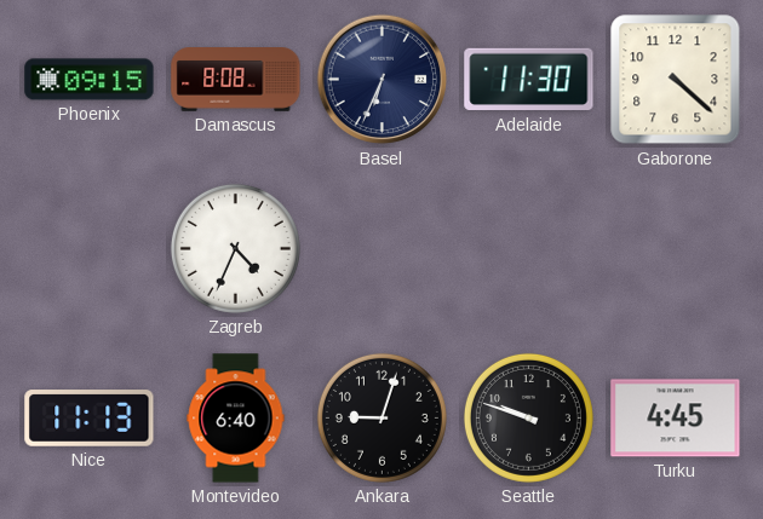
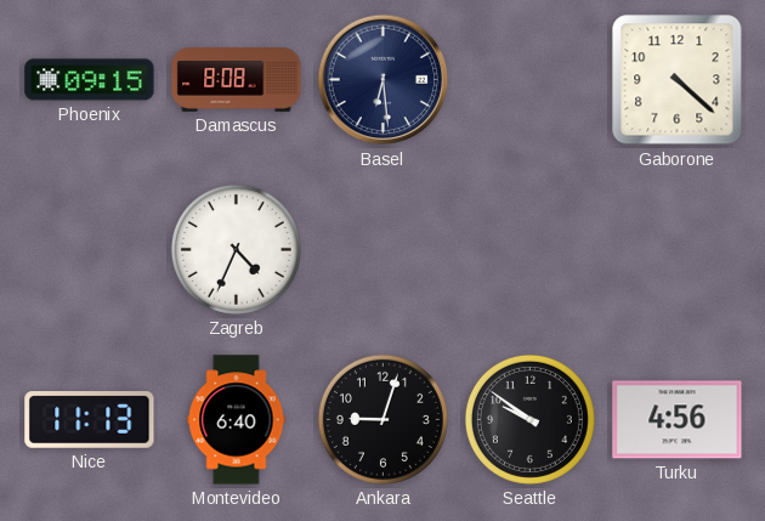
Basel: 6:34 -> 6:29
Adelaide: 11:30 -> none
Seattle: 9:48 -> 9:51
Turku: 4:45 -> 4:56
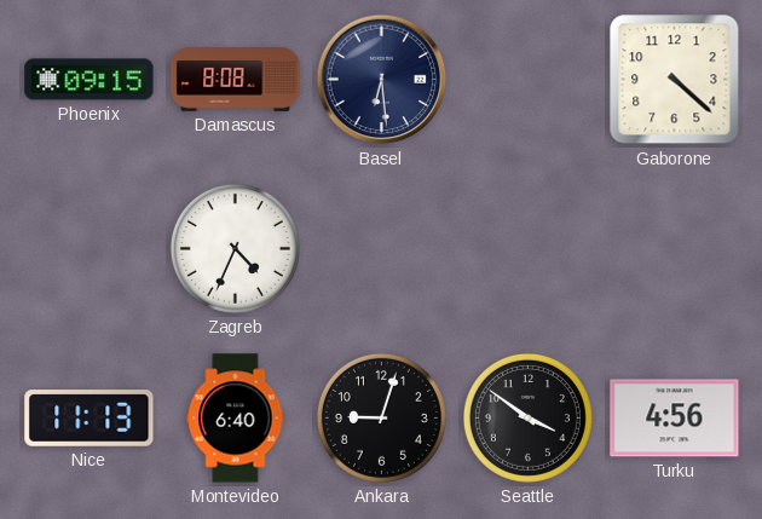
Seattle: 9:51 -> 3:51
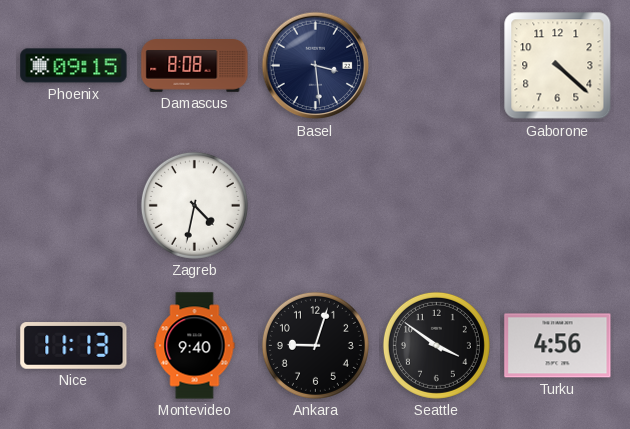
Basel: 6:29 -> 3:29
Zagreb: 4:34 -> 4:32
Montevideo: 6:40 -> 9:40
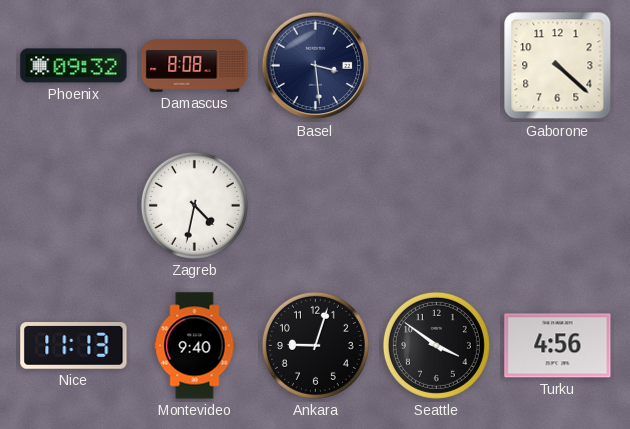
Phoenix: 09:15 -> 09:32
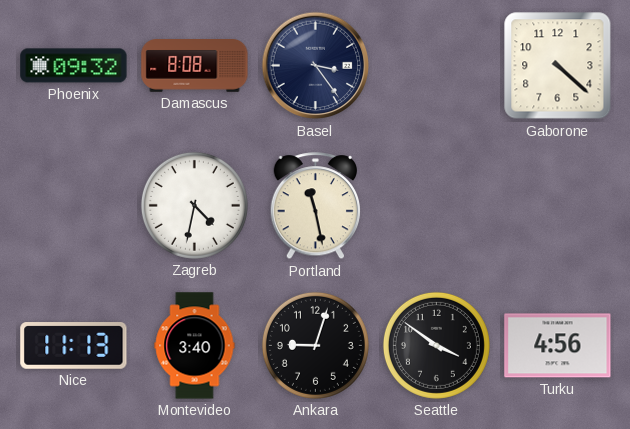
Basel: 3:29 -> 3:24
Portland: none -> 11:28
Montevideo: 9:40 -> 3:40
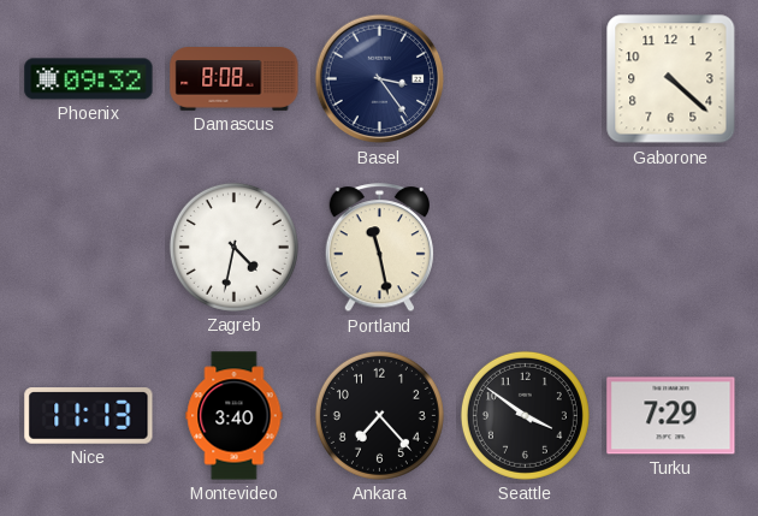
Ankara: 9:03 -> 7:23
Turku: 4:56 -> 7:29
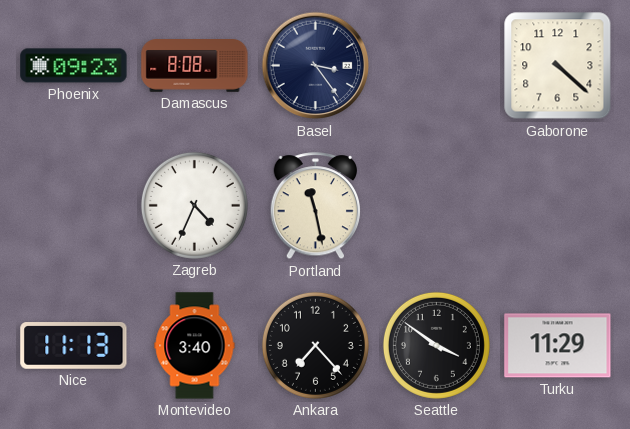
Phoenix: 09:32 -> 09:23
Zagreb: 4:32 -> 4:34
Turku: 7:29 -> 11:29
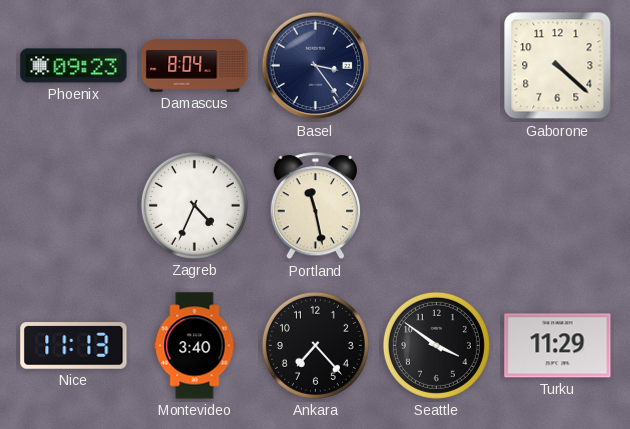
Damascus: 8:08 -> 8:04
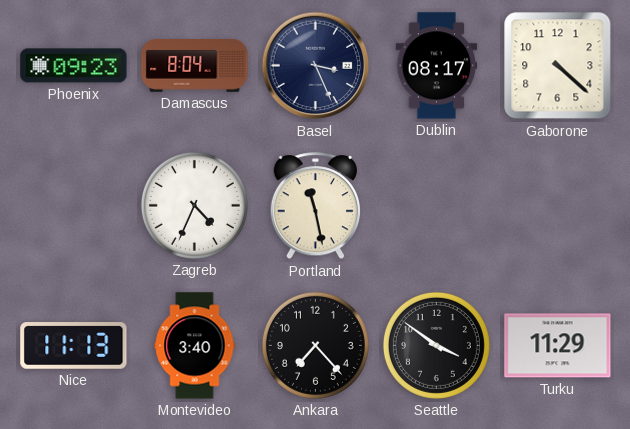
Basel: 3:24 -> 3:26
Dublin: none -> 08:17
